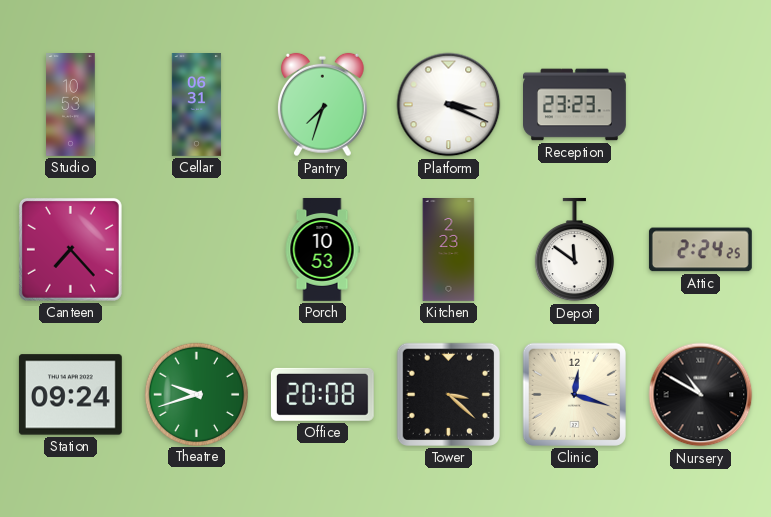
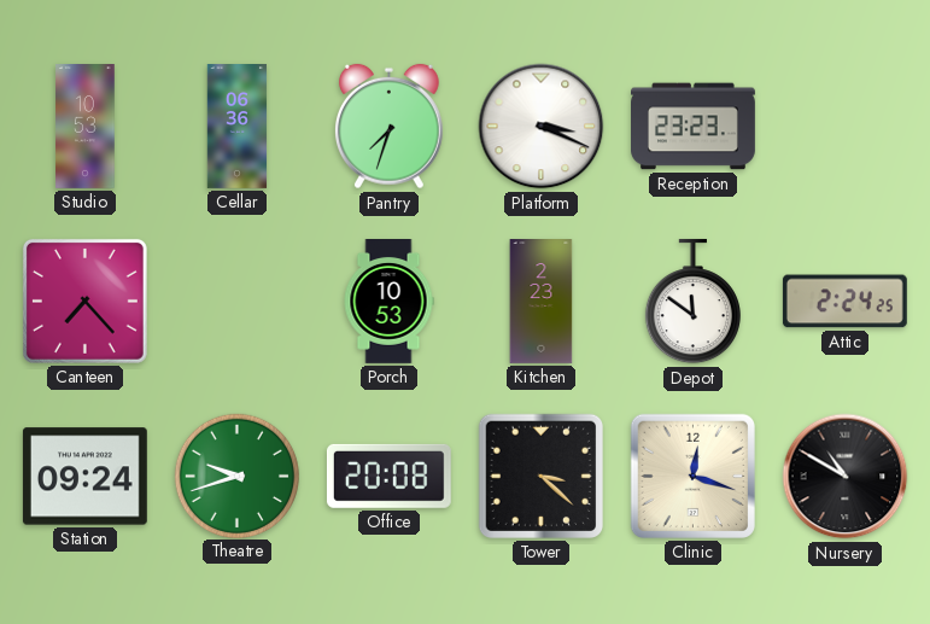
Cellar: 06:31 -> 06:36
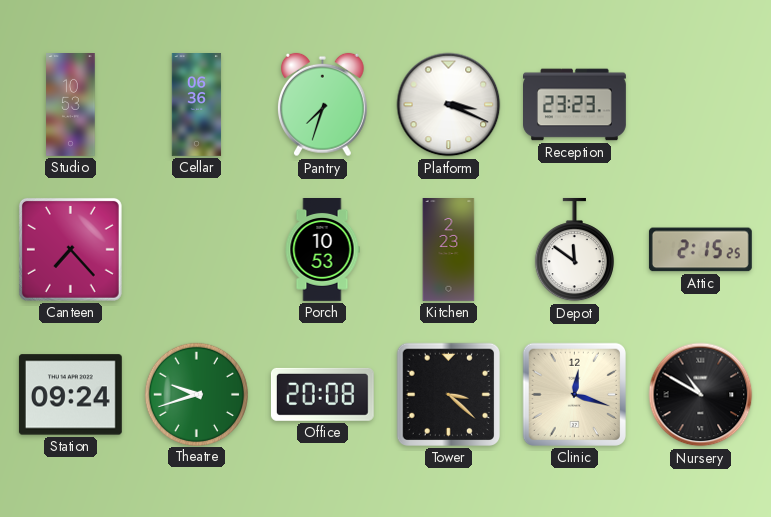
Attic: 2:24 -> 2:15
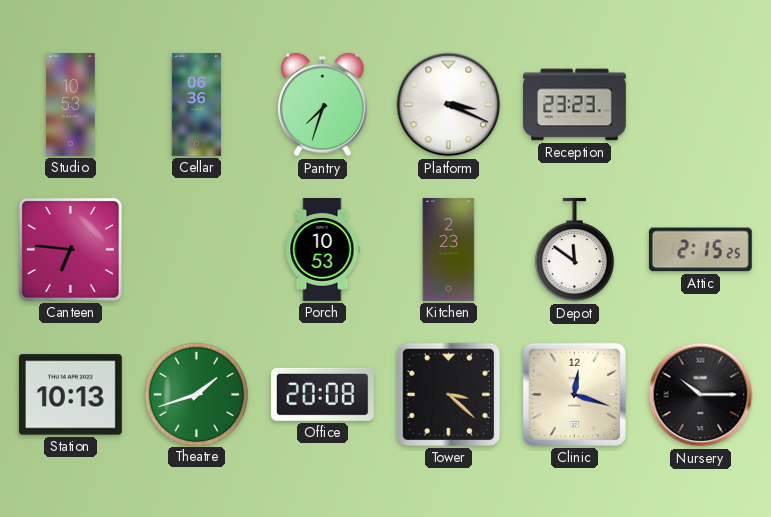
Canteen: 7:23 -> 6:46
Station: 09:24 -> 10:13
Theatre: 9:42 -> 1:42
Nursery: 10:50 -> 10:15
